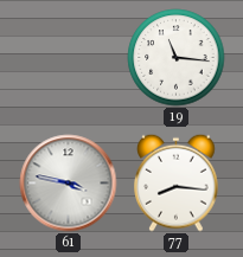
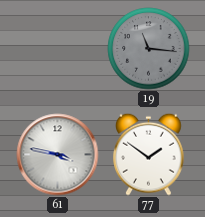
19 dial: white -> grey
77: 8:16 -> 1:51
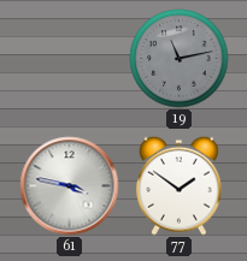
19: 11:16 -> 11:13
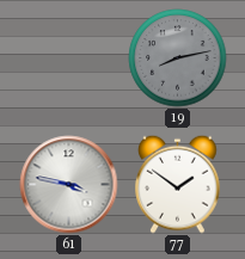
19: 11:13 -> 8:13
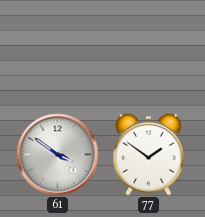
19: 8:13 -> none
61: 3:47 -> 3:51
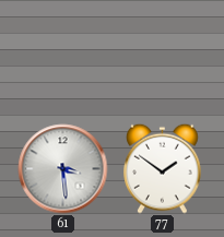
61: 3:51 -> 3:29
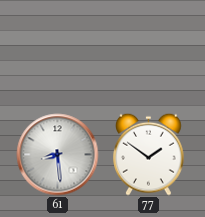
61: 3:29 -> 8:29
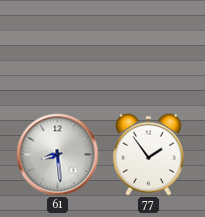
77: 1:51 -> 1:54
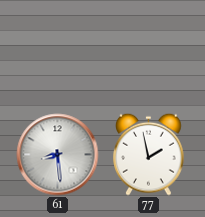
77: 1:54 -> 1:58
